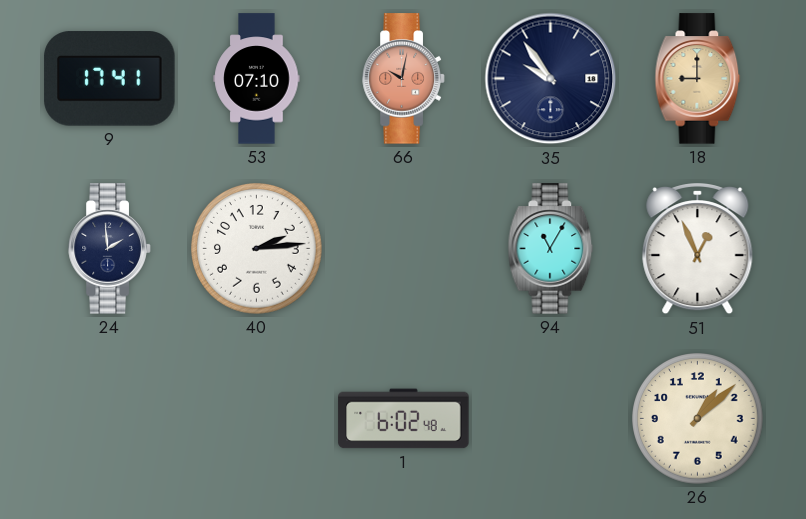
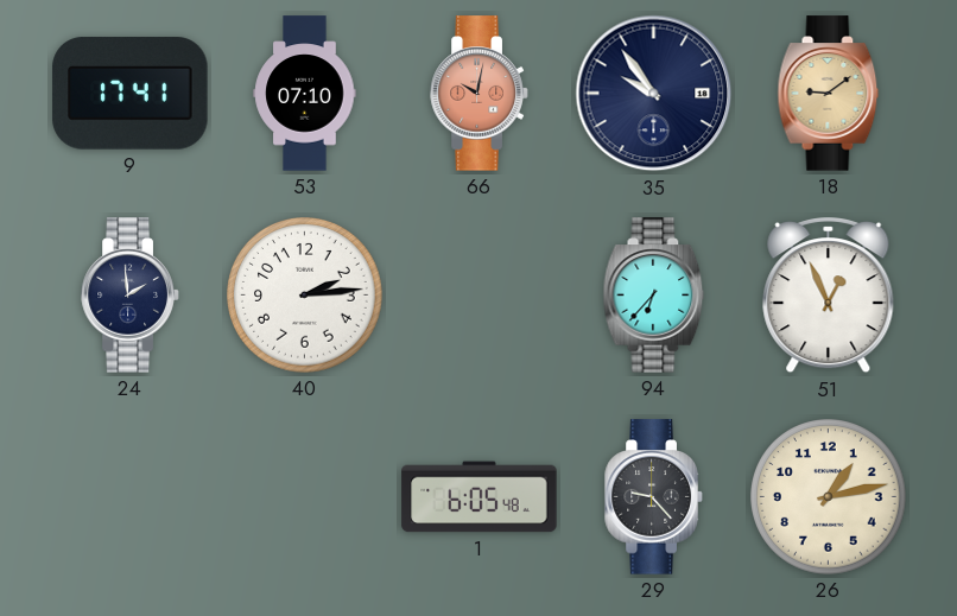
18: 9:00 -> 9:09
94: 11:05 -> 6:37
1: 6:02 -> 6:05
29: none -> 9:23
26: 1:08 -> 1:13
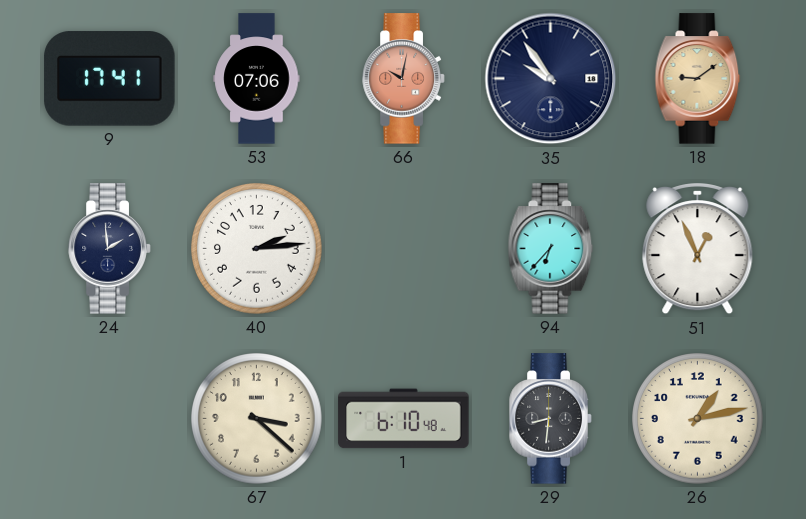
53: 07:10 -> 07:06
67: none -> 3:22
1: 6:05 -> 6:10
29: 9:23 -> 8:31
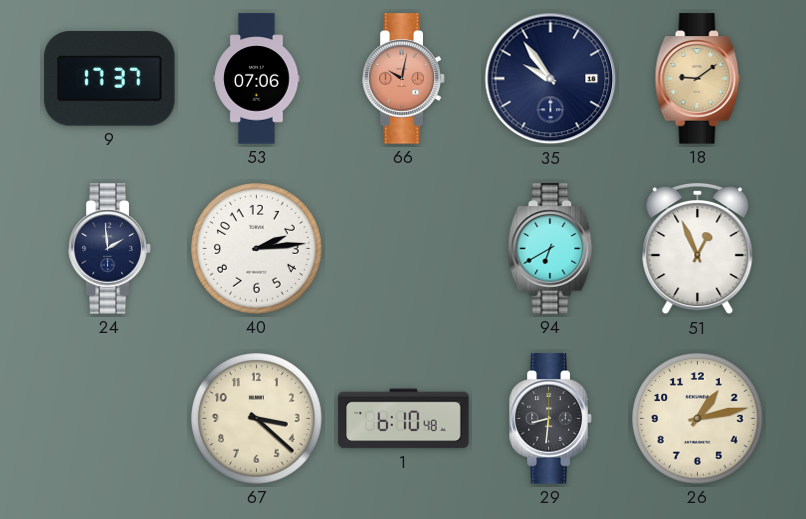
9: 17:41 -> 17:37
94: 6:37 -> 6:40
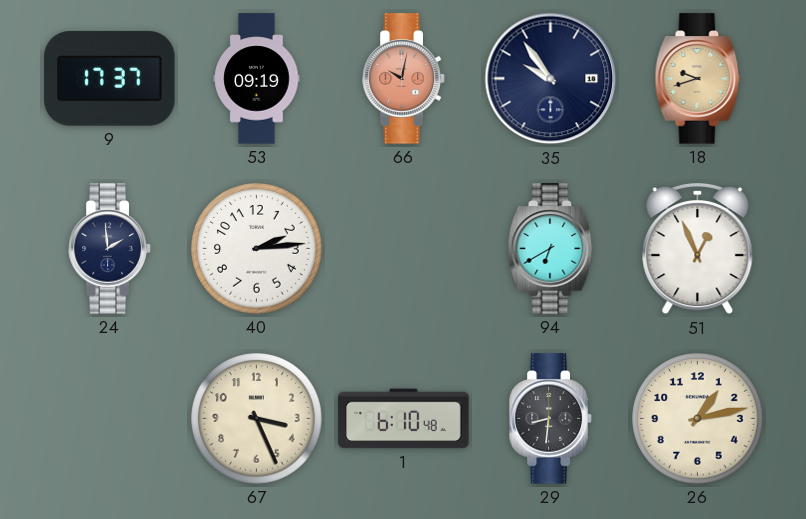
53: 07:06 -> 09:19
18: 9:09 -> 9:42
67: 3:22 -> 3:26
